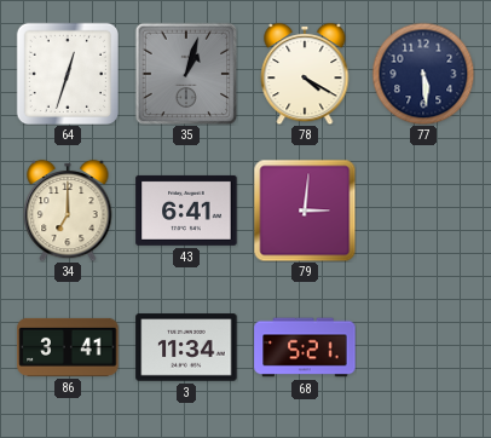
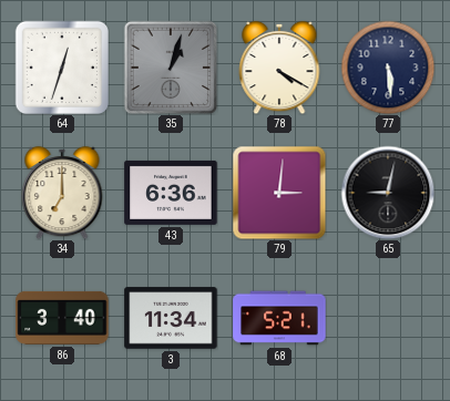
43: 6:41 -> 6:36
65: none -> 9:02
86: 3:41 -> 3:40
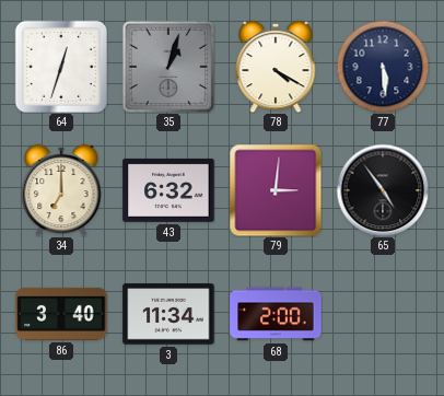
43: 6:36 -> 6:32
65: 9:02 -> 4:54
68: 5:21 -> 2:00
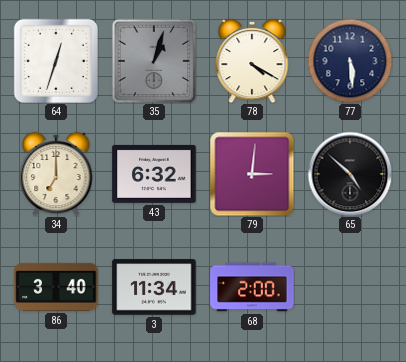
65: 4:54 -> 4:52
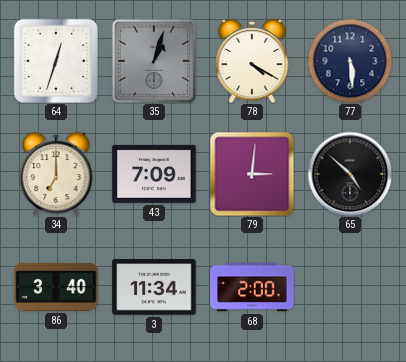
43: 6:32 -> 7:09
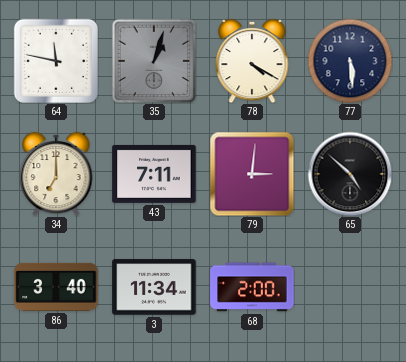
64: 12:33 -> 11:47
43: 7:09 -> 7:11
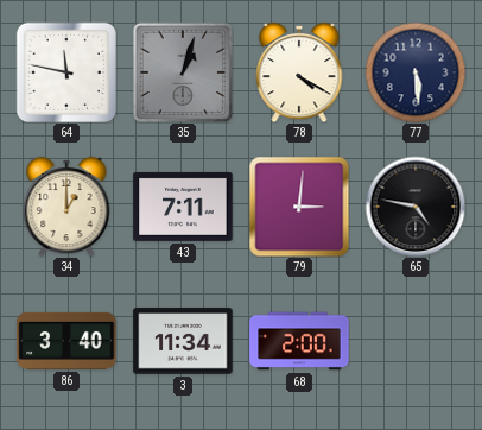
34: 7:00 -> 1:00
65: 4:52 -> 4:47
